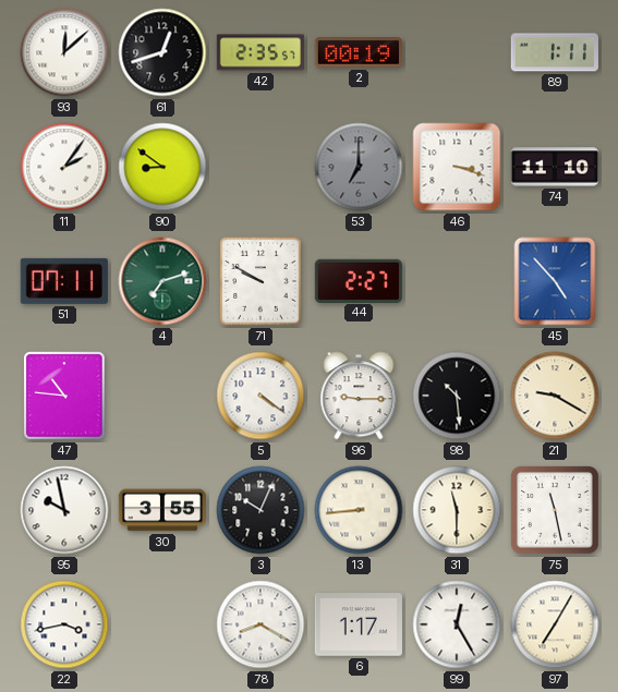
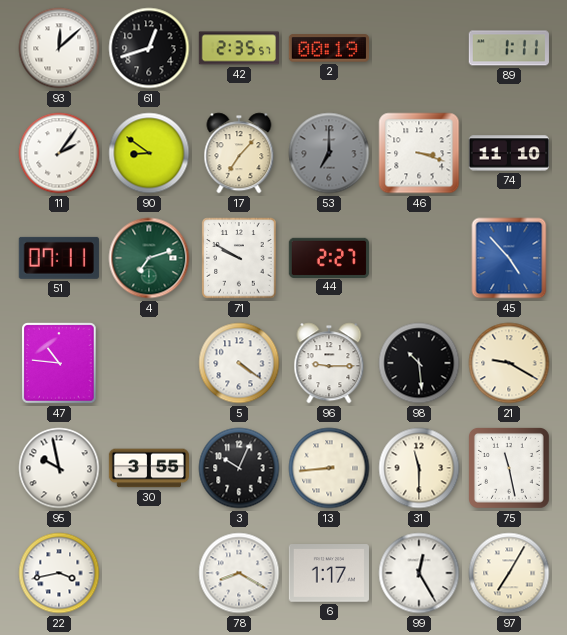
17: none -> 7:07
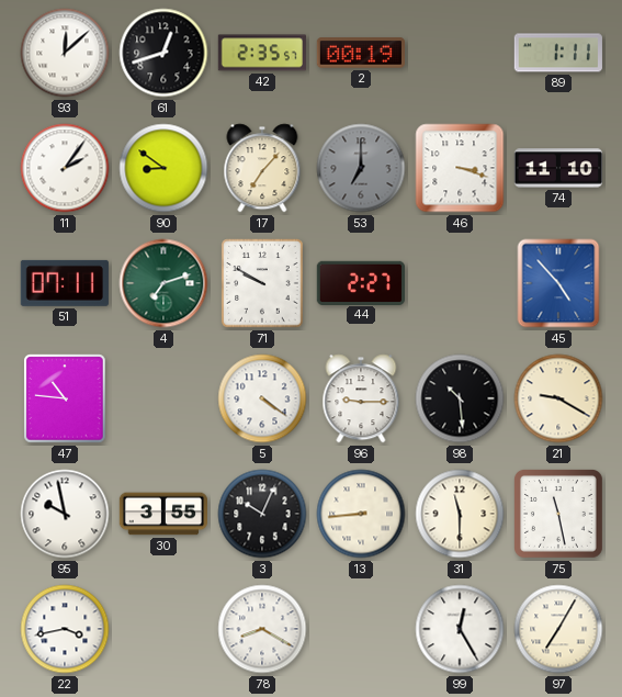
6: 1:17 -> none
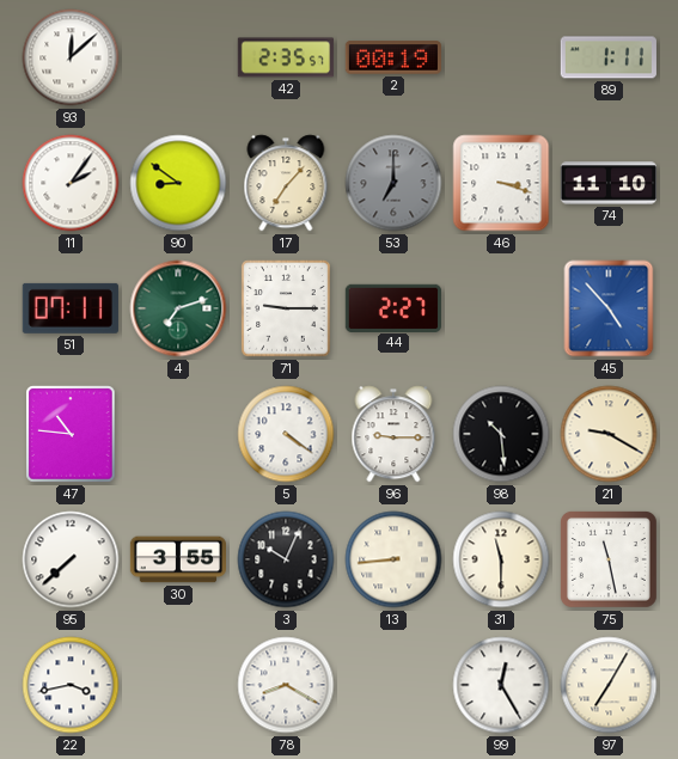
61: 12:42 -> none
71: 9:50 -> 9:15
95: 9:58 -> 7:38
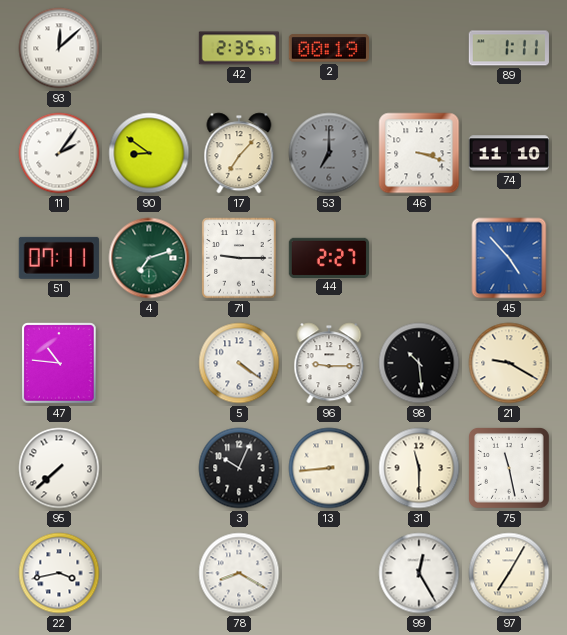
30: 3:55 -> none
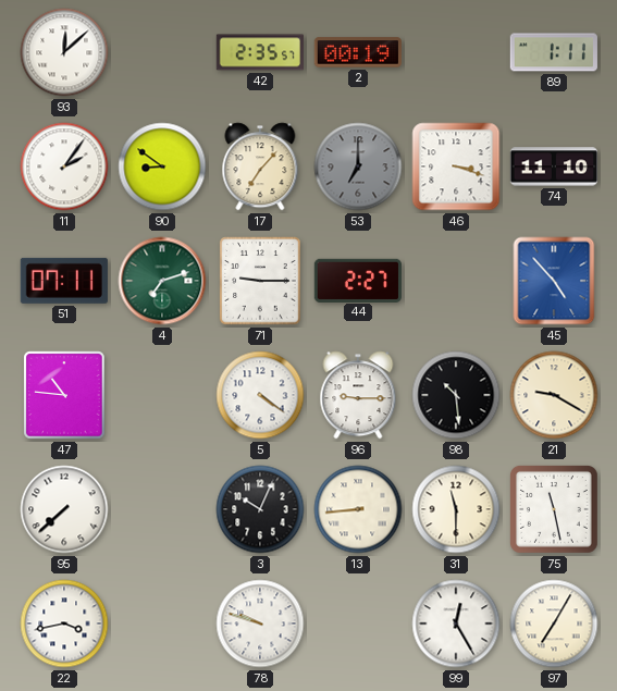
78: 8:20 -> 9:48
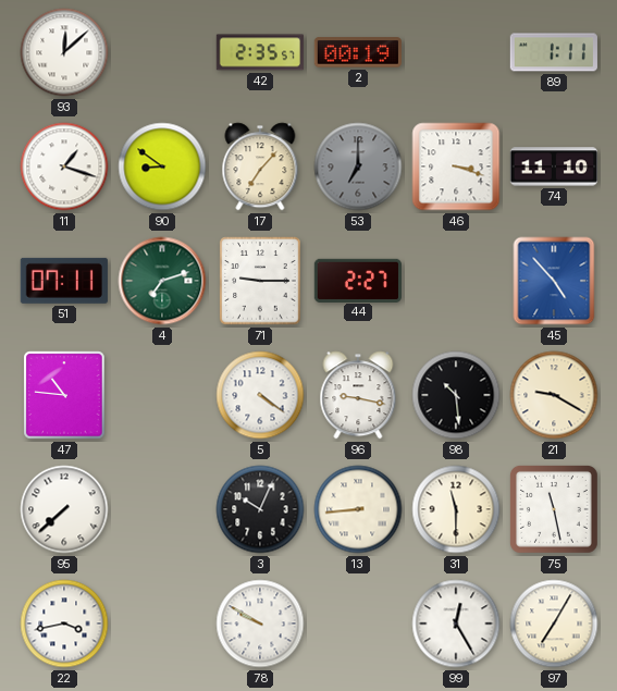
11: 2:06 -> 1:18
96: 9:15 -> 9:17
78: 9:48 -> 9:50
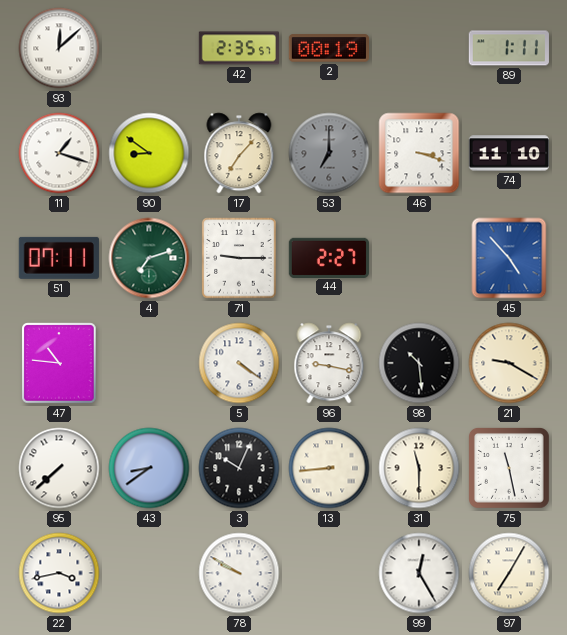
43: none -> 8:39
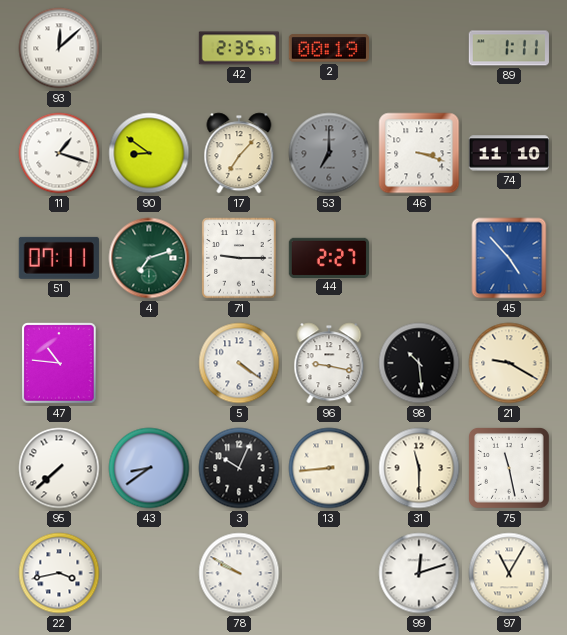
99: 12:25 -> 12:12
97: 7:05 -> 11:05
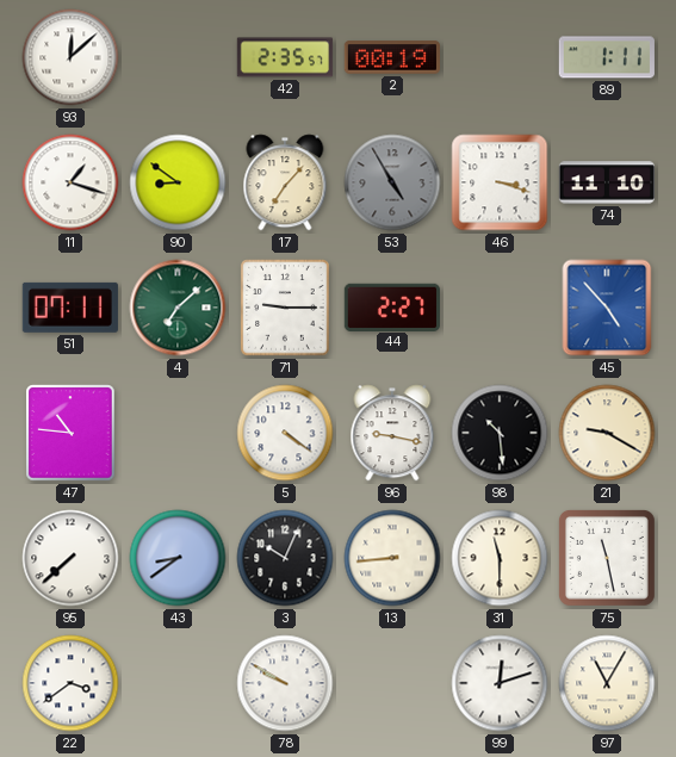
53: 7:00 -> 4:55
4: 7:12 -> 7:08
22: 3:43 -> 3:39
